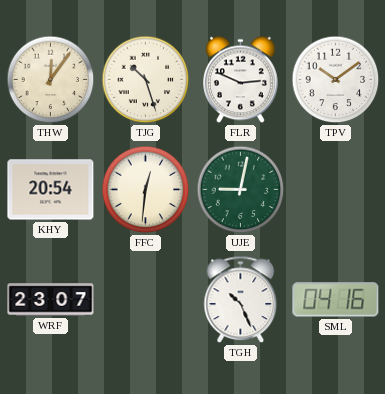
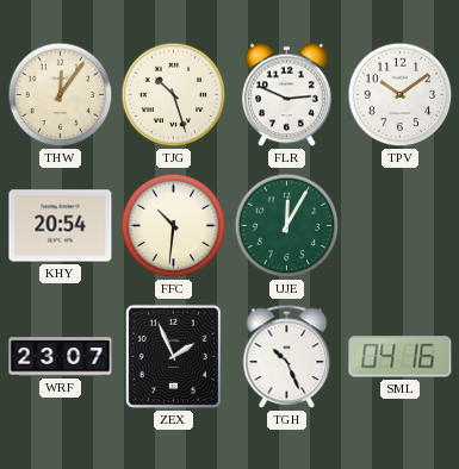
FFC: 12:31 -> 10:31
UJE: 9:02 -> 12:05
ZEX: none -> 1:56
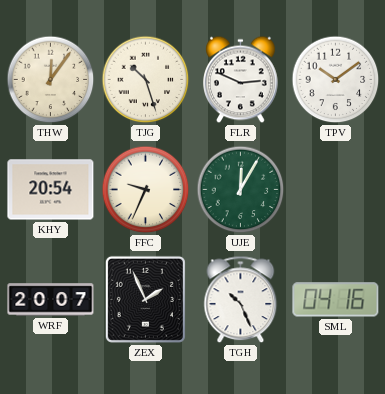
FFC: 10:31 -> 9:34
WRF: 23:07 -> 20:07
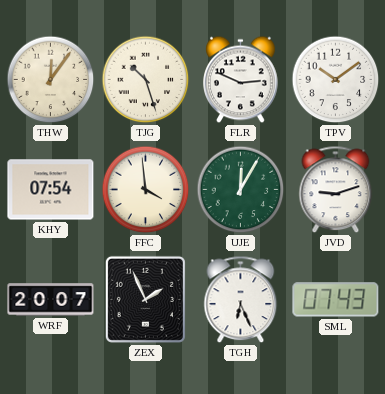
KHY: 20:54 -> 07:54
FFC: 9:34 -> 3:59
JVD: none -> 9:12
TGH: 10:26 -> 6:26
SML: 04:16 -> 07:43
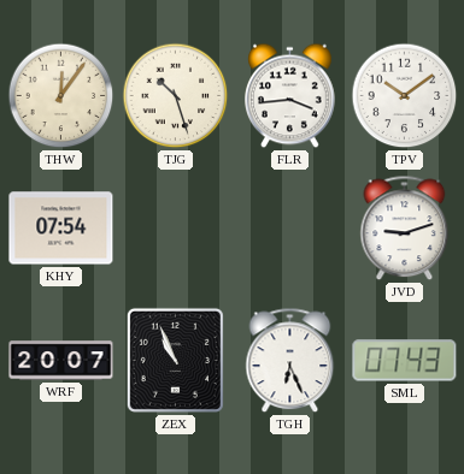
FLR: 2:49 -> 3:44
FFC: 3:59 -> none
UJE: 12:05 -> none
ZEX: 1:56 -> 10:56
